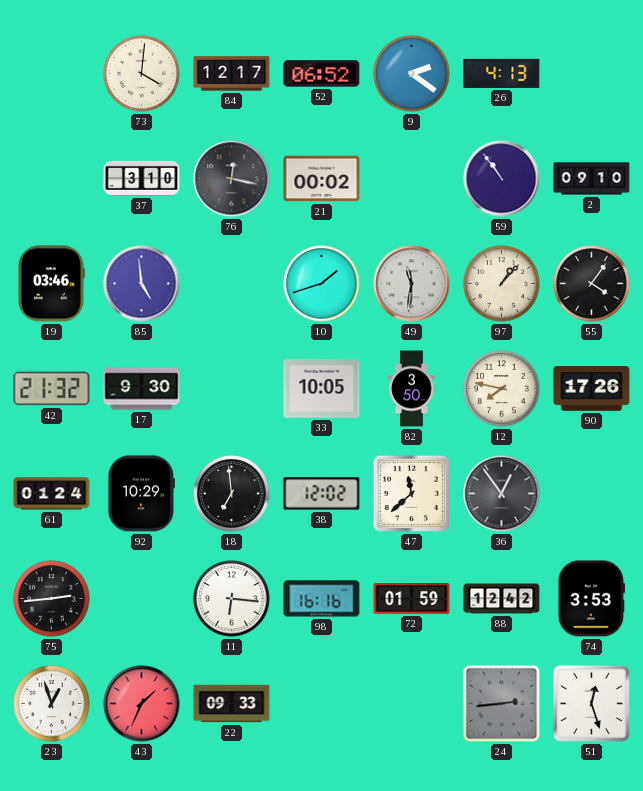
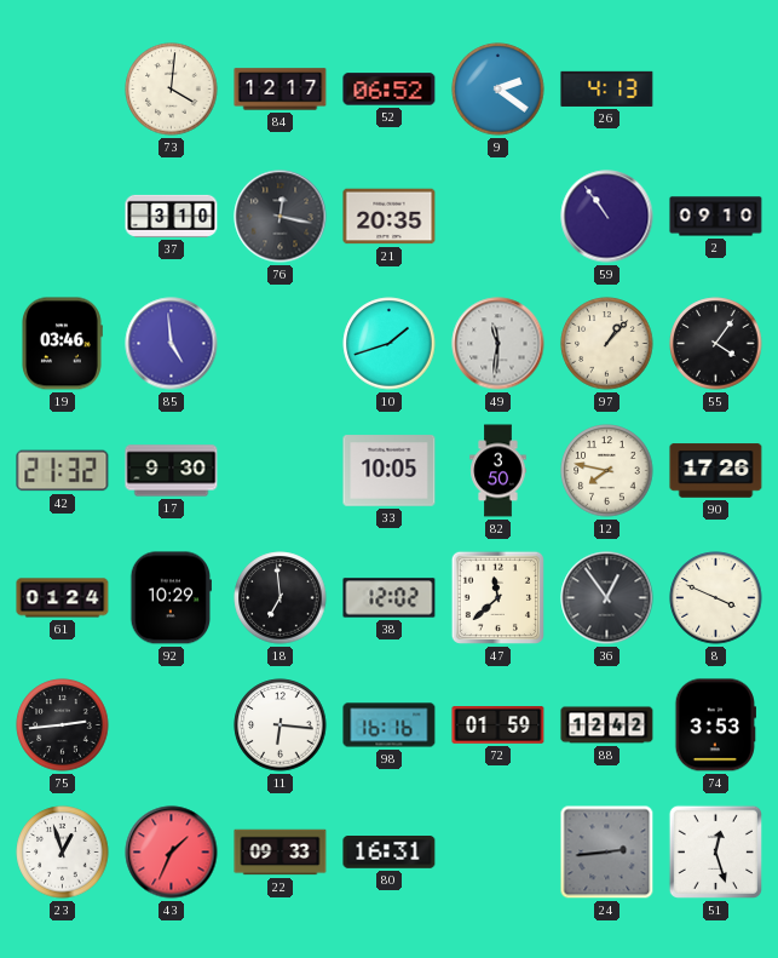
21: 00:02 -> 20:35
8: none -> 3:49
80: none -> 16:31
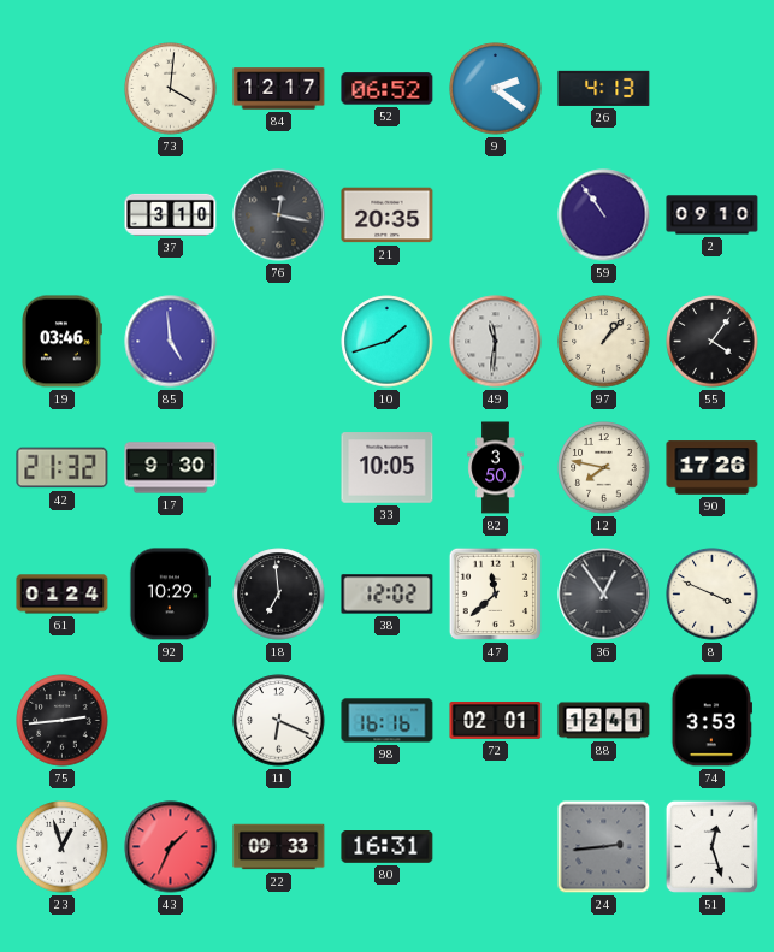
11: 6:16 -> 6:19
72: 01:59 -> 02:01
88: 12:42 -> 12:41
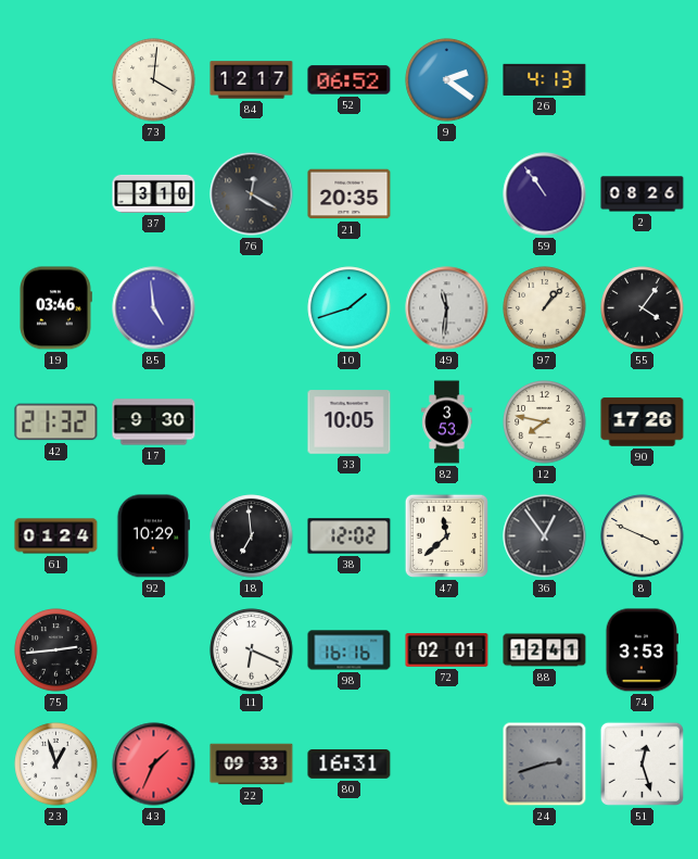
76: 12:17 -> 12:20
2: 09:10 -> 08:26
82: 3:50 -> 3:53
24: 2:44 -> 2:42
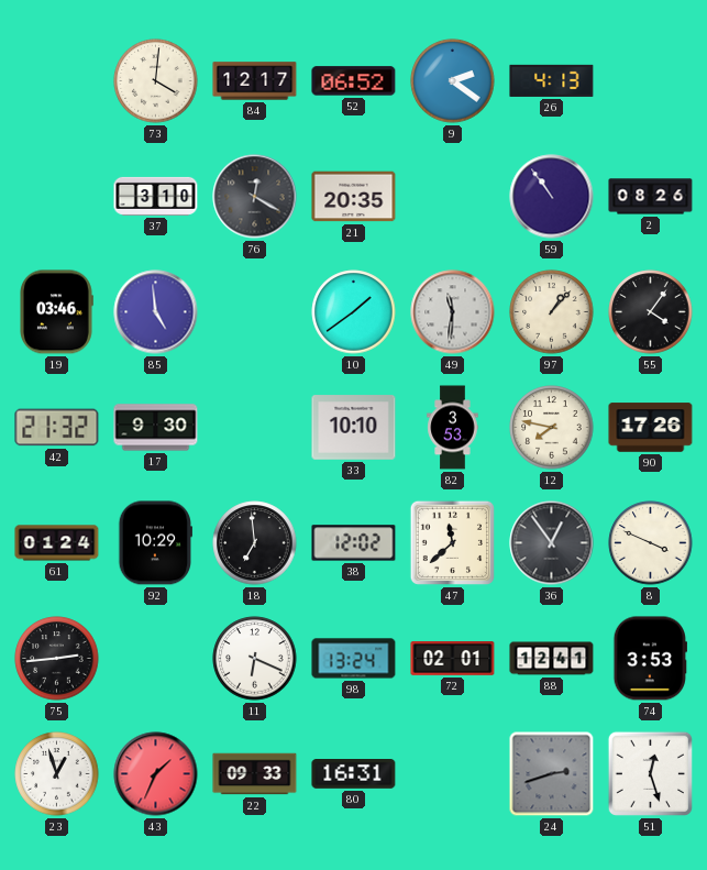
10: 1:42 -> 1:39
33: 10:05 -> 10:10
98: 16:16 -> 13:24
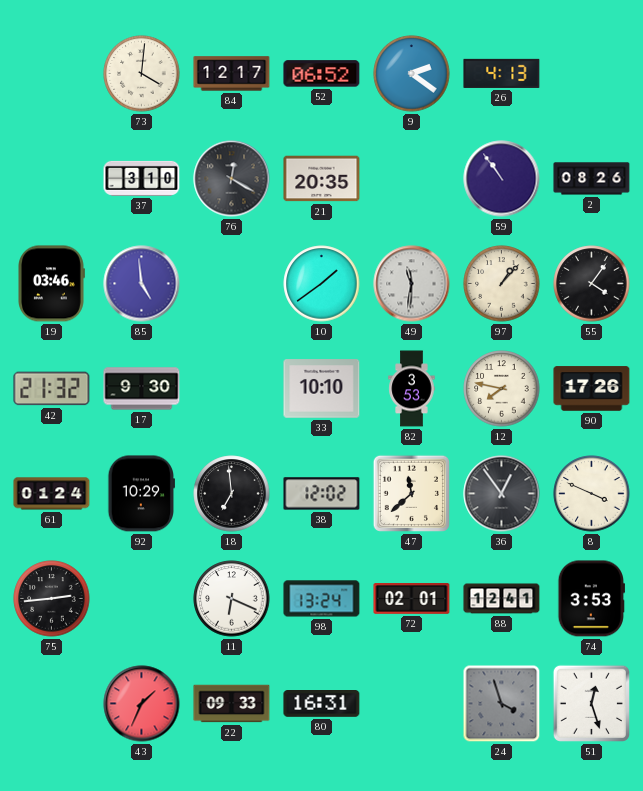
23: 12:57 -> none
24: 2:42 -> 3:57
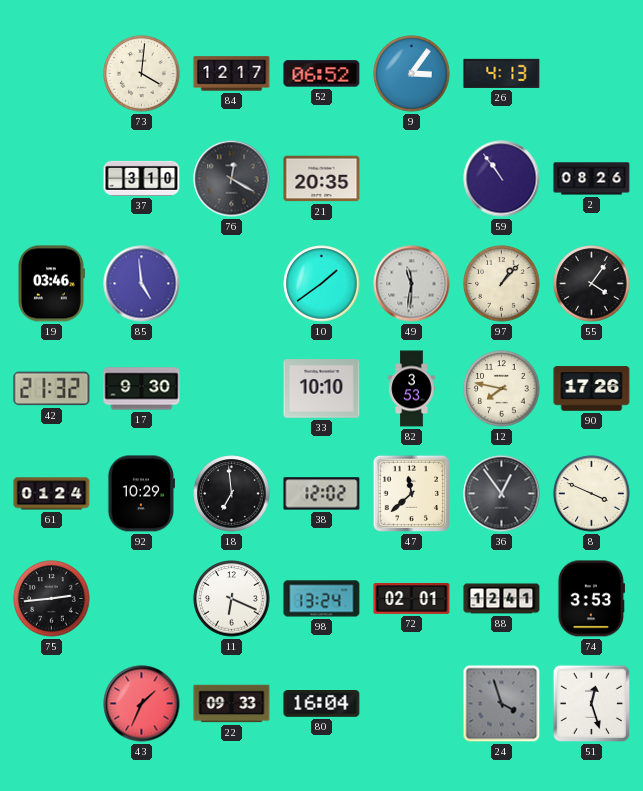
9: 2:21 -> 3:06
80: 16:31 -> 16:04
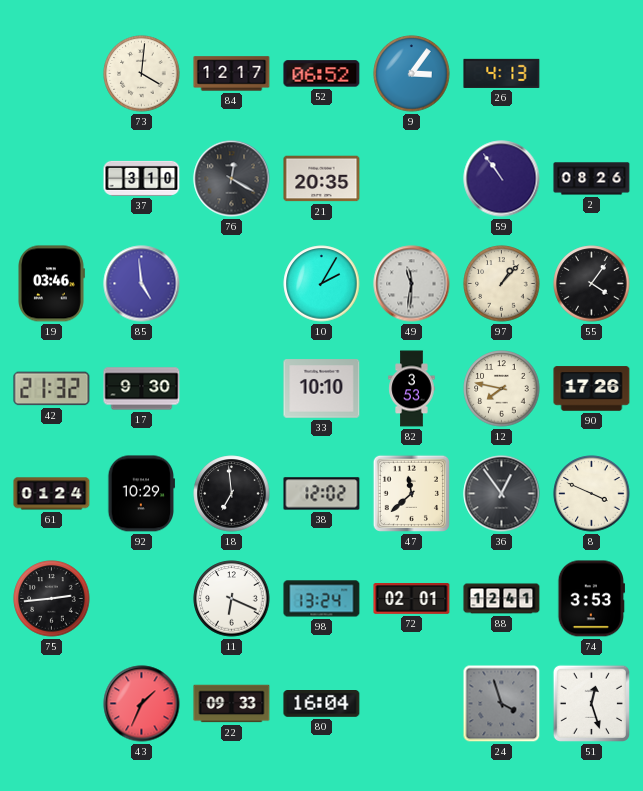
10: 1:39 -> 2:05
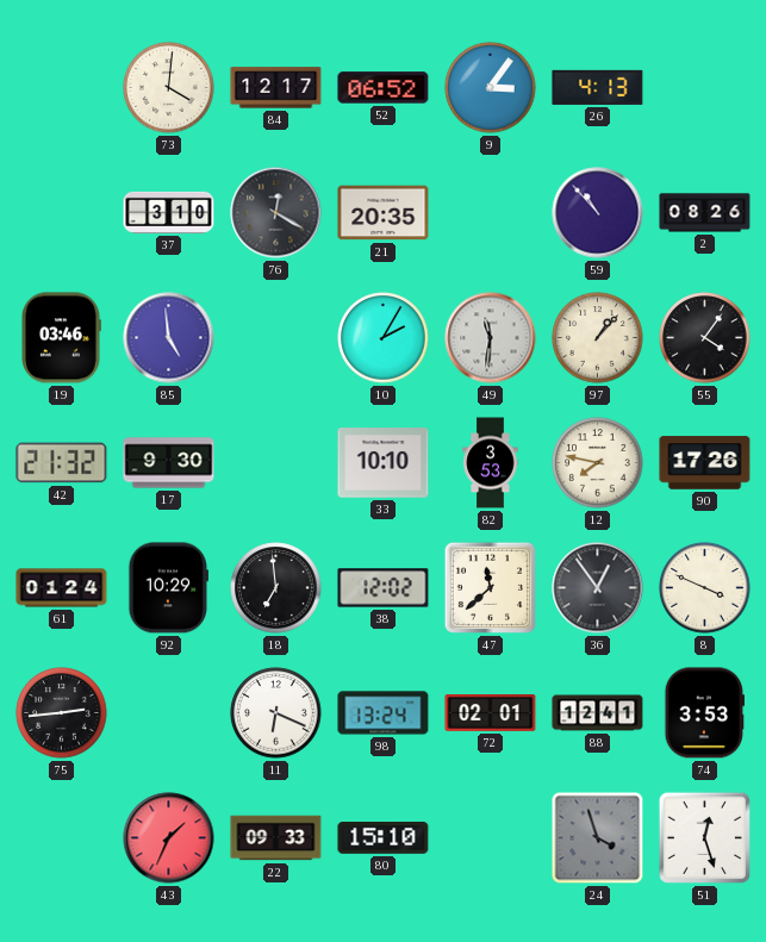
59: 10:54 -> 10:53
80: 16:04 -> 15:10
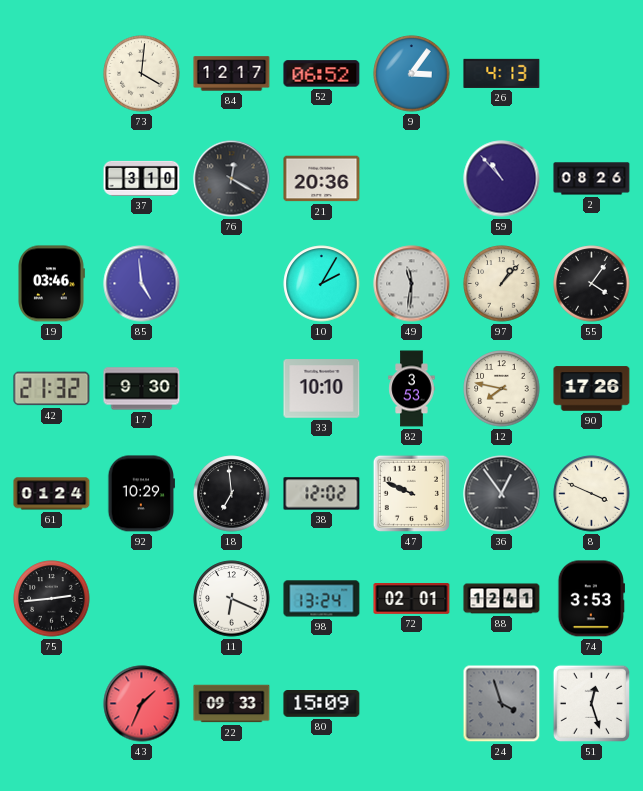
21: 20:35 -> 20:36
47: 11:38 -> 9:49
80: 15:10 -> 15:09
